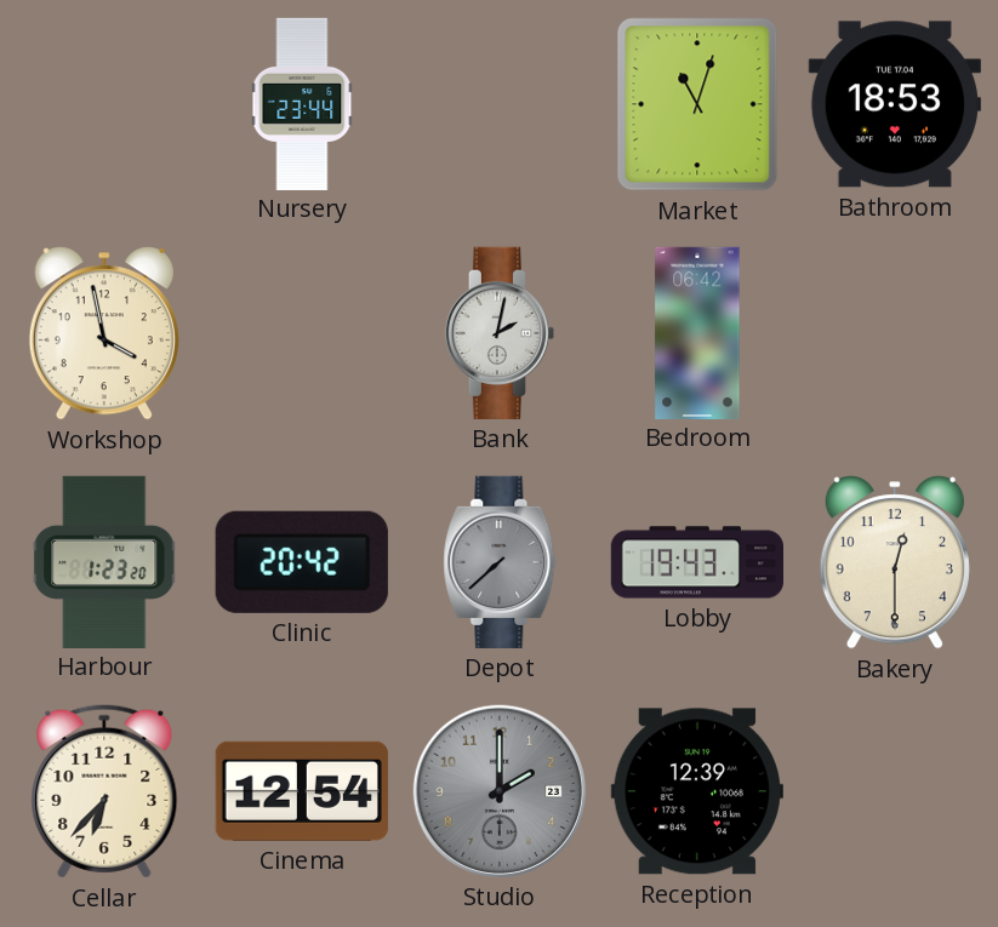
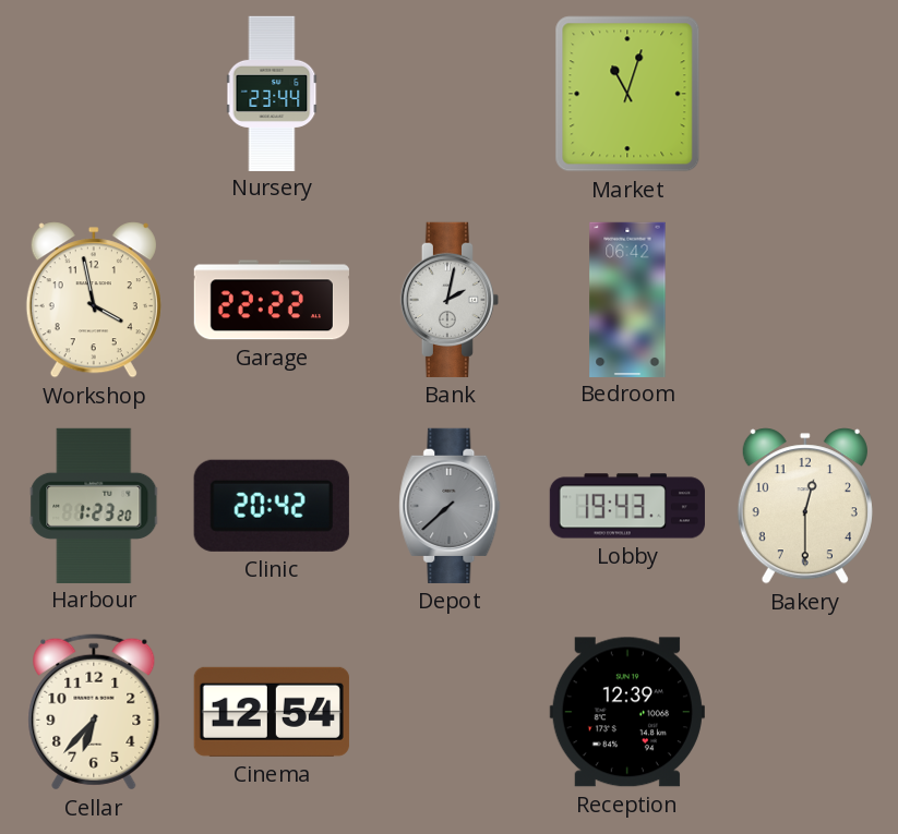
Bathroom: 18:53 -> none
Garage: none -> 22:22
Studio: 2:00 -> none
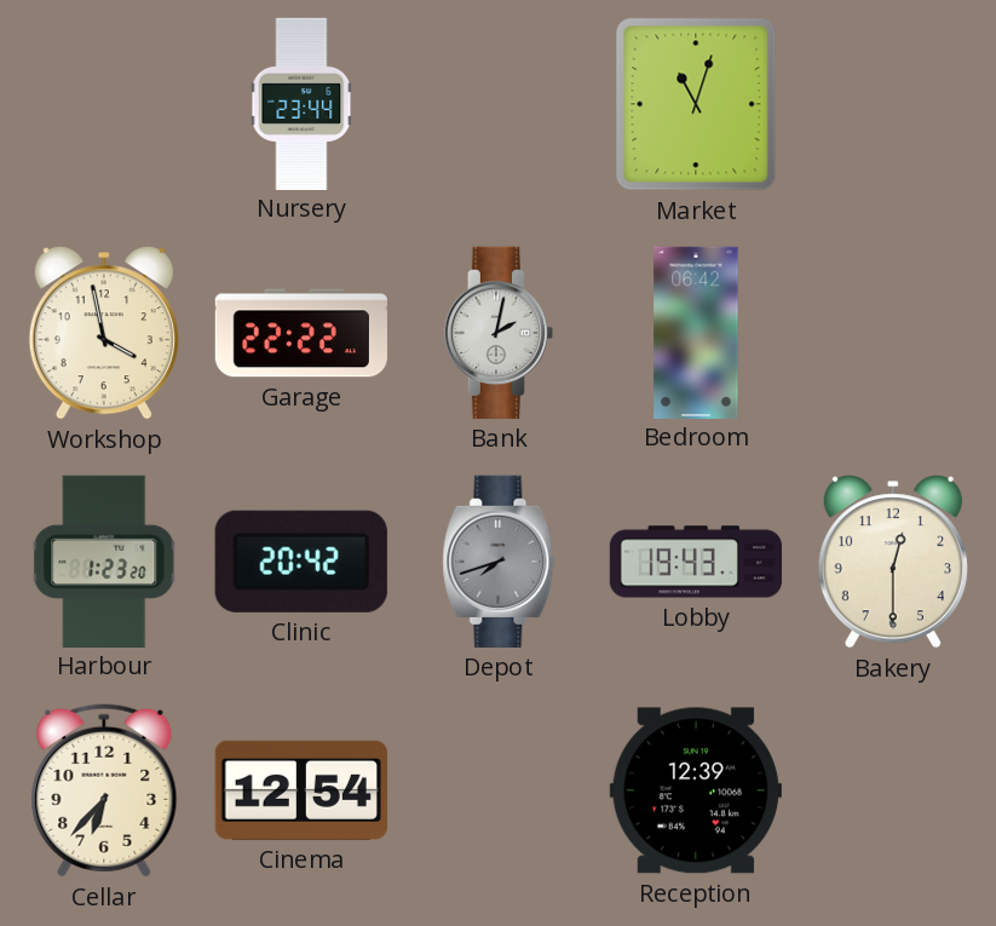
Depot: 7:38 -> 7:42
